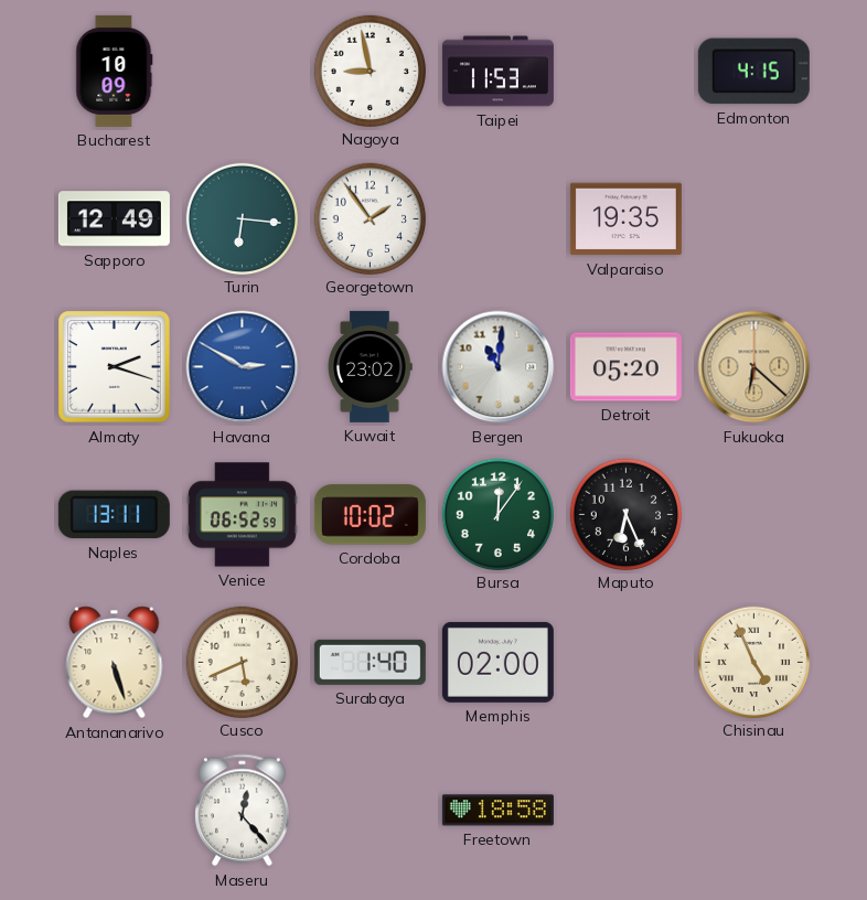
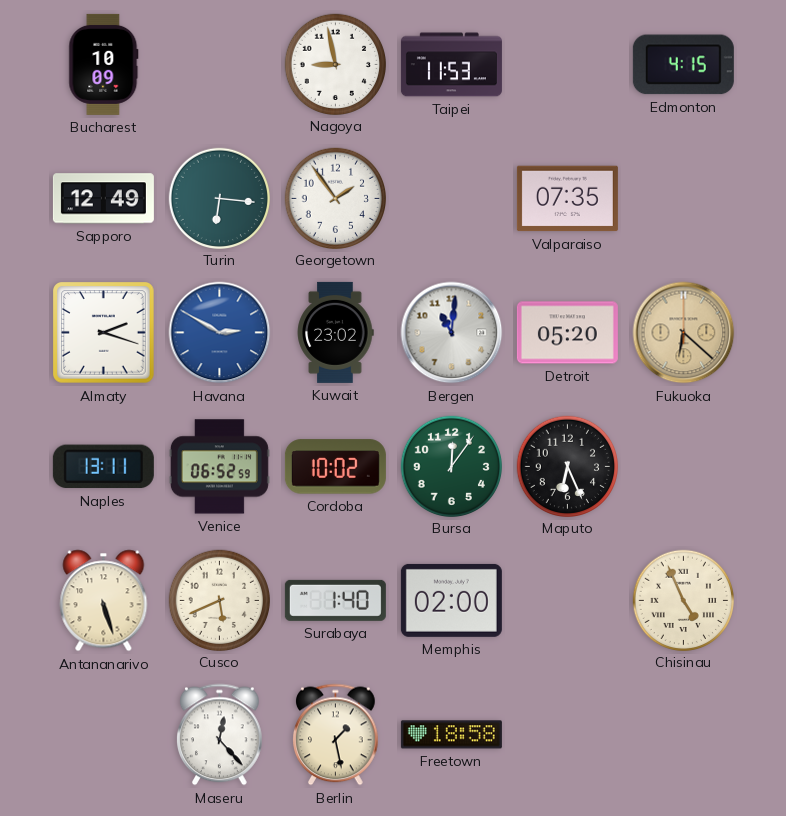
Valparaiso: 19:35 -> 07:35
Berlin: none -> 1:28
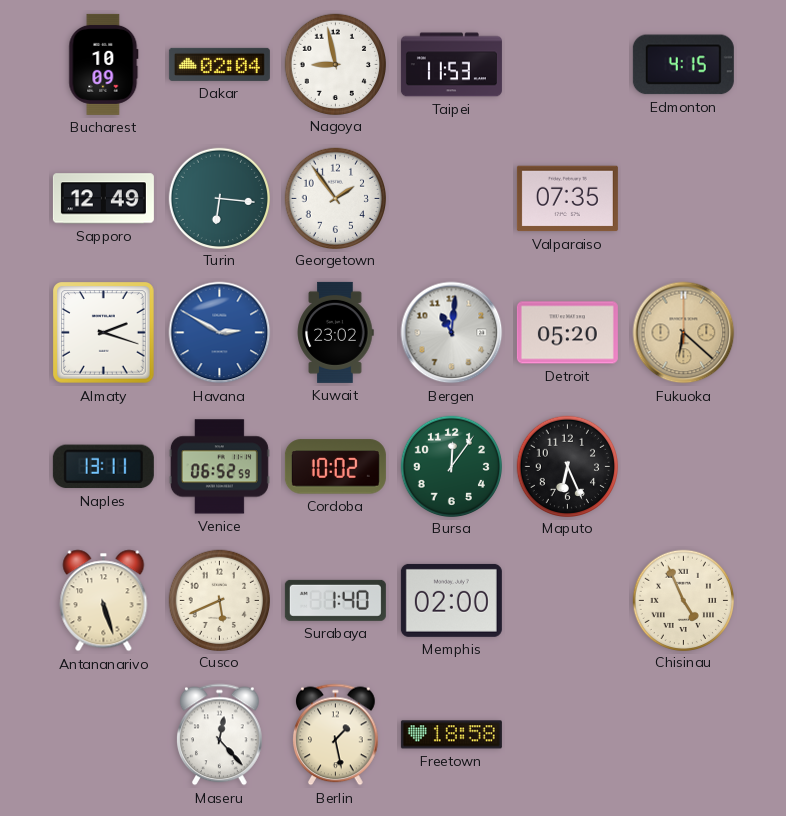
Dakar: none -> 02:04
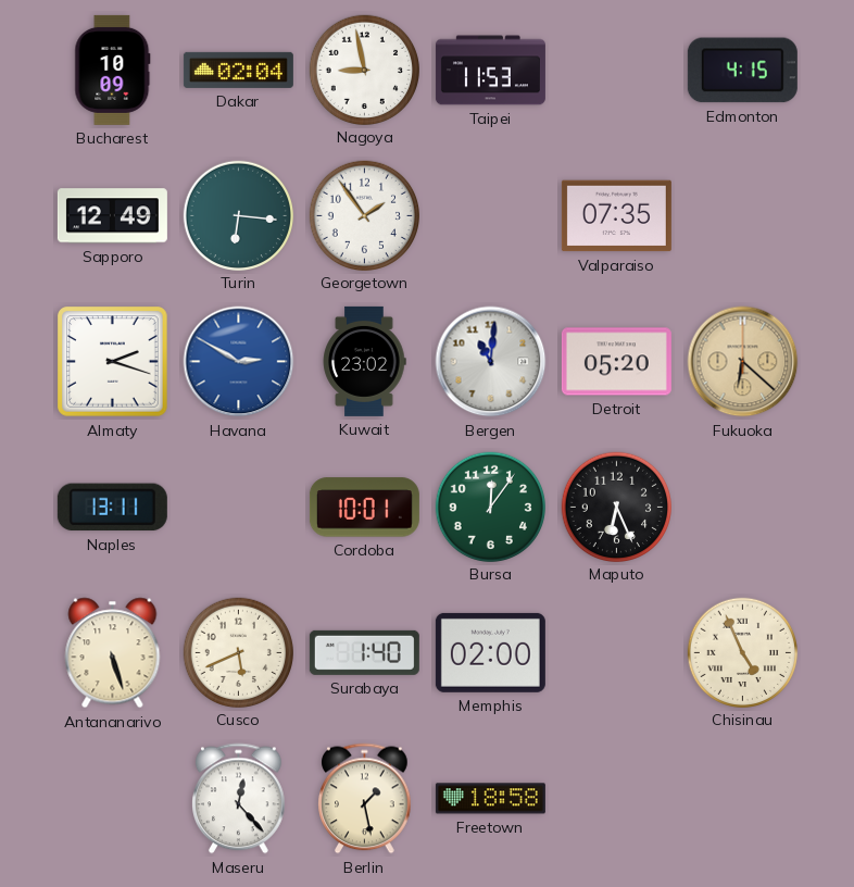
Venice: 06:52 -> none
Cordoba: 10:02 -> 10:01
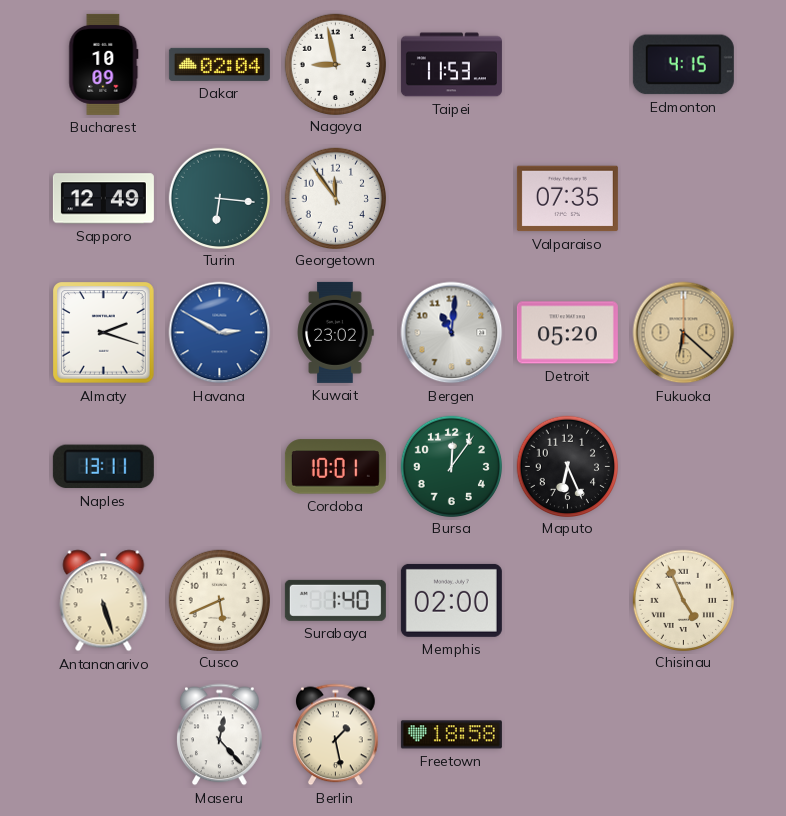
Georgetown: 1:54 -> 11:54
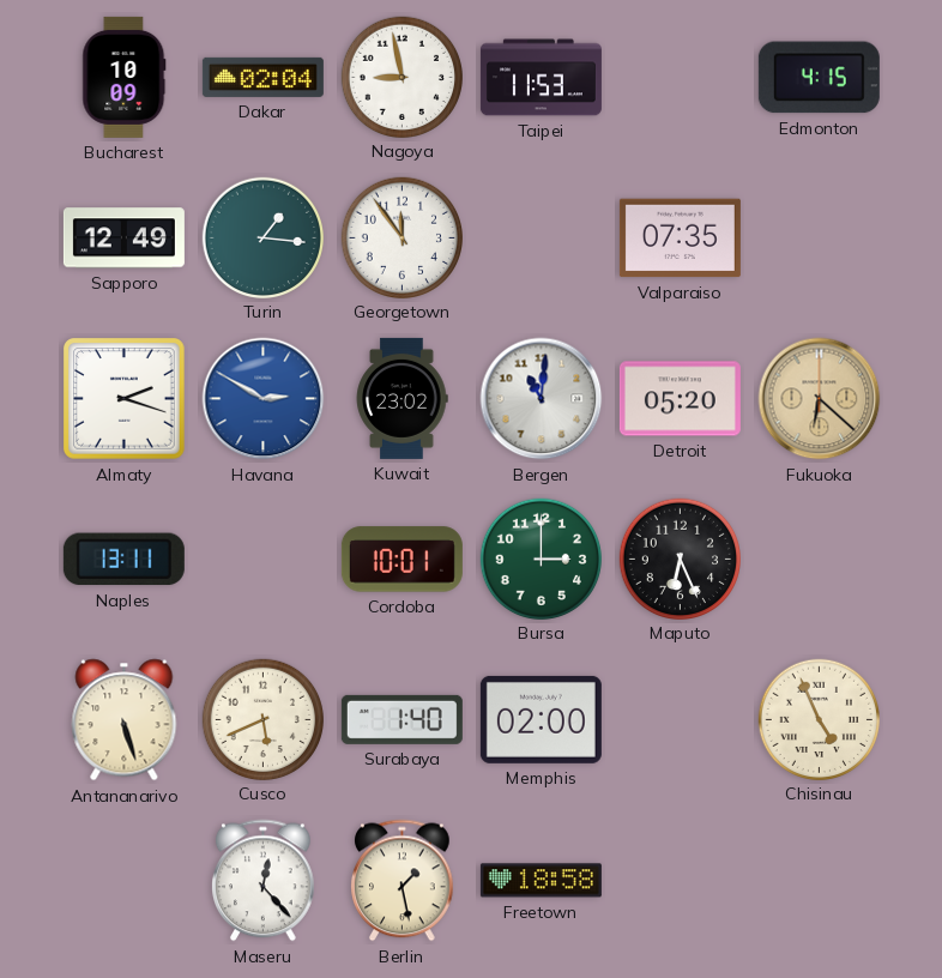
Turin: 6:16 -> 1:16
Bursa: 12:06 -> 3:00
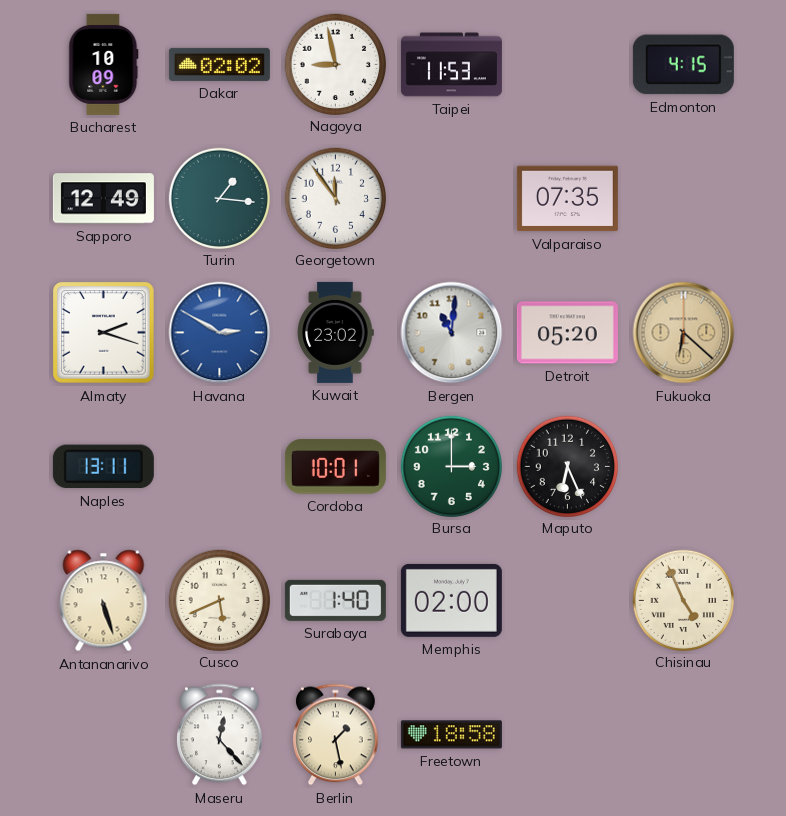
Dakar: 02:04 -> 02:02
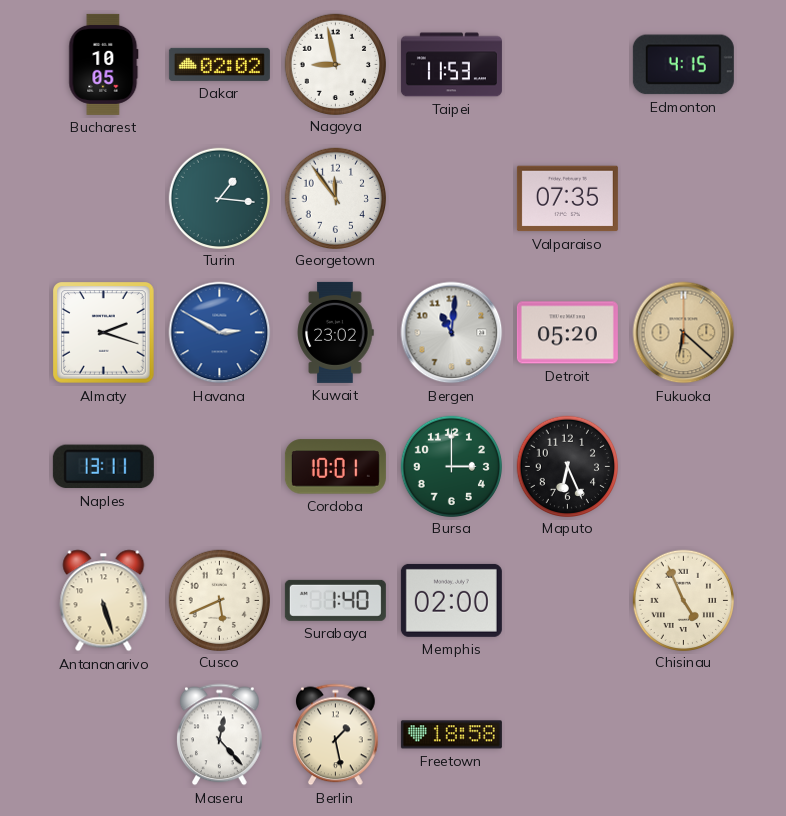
Bucharest: 10:09 -> 10:05
Sapporo: 12:49 -> none
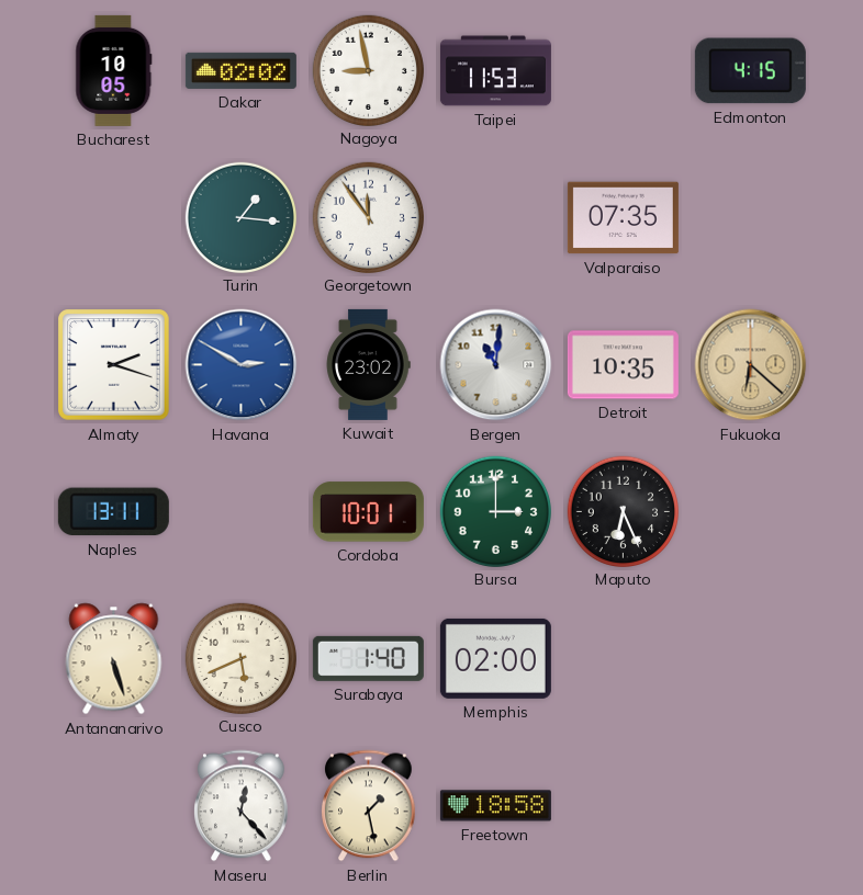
Detroit: 05:20 -> 10:35
Chisinau: 4:56 -> none
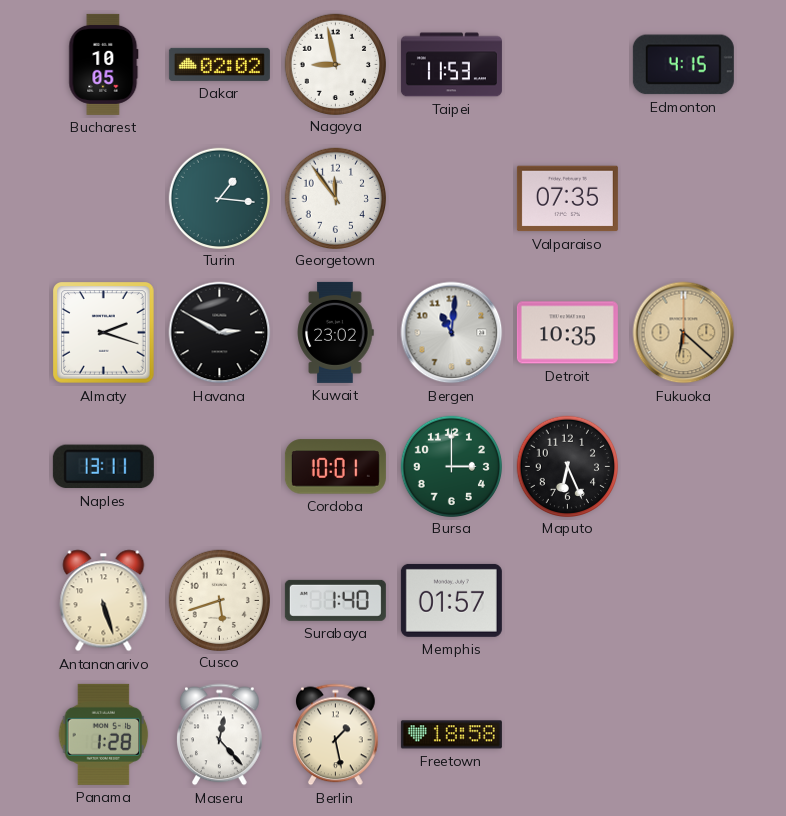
Havana dial: blue -> black
Cusco: 5:41 -> 5:42
Memphis: 02:00 -> 01:57
Panama: none -> 1:28
